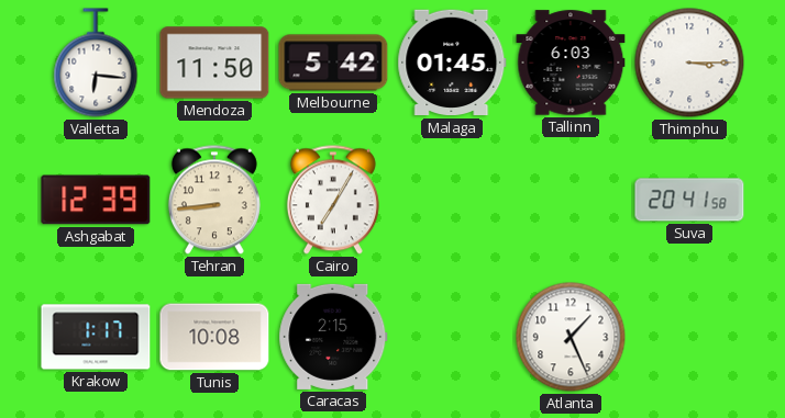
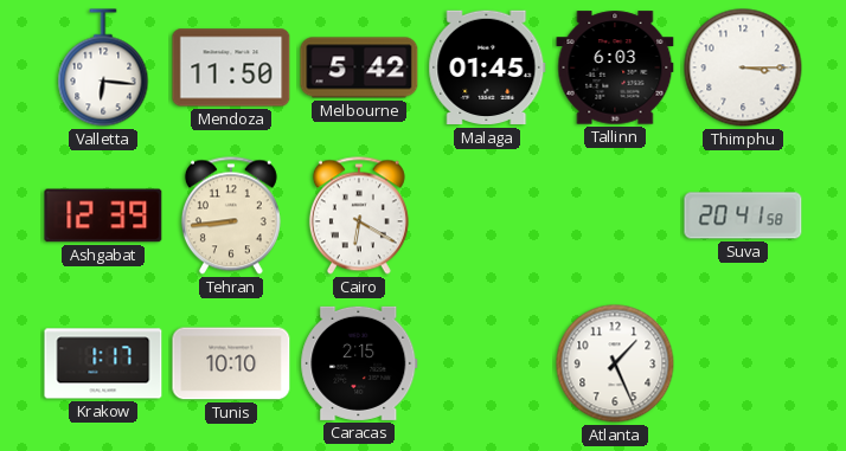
Cairo: 7:05 -> 6:20
Tunis: 10:08 -> 10:10
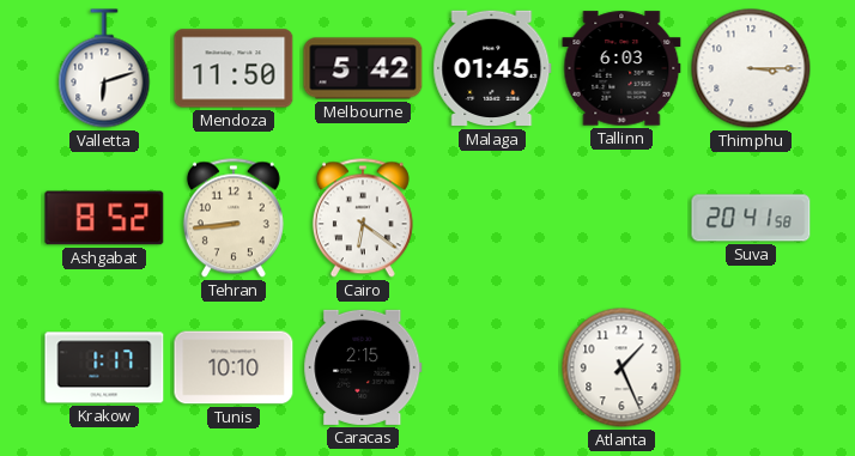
Valletta: 6:16 -> 6:12
Ashgabat: 12:39 -> 8:52
Cairo: 6:20 -> 6:21
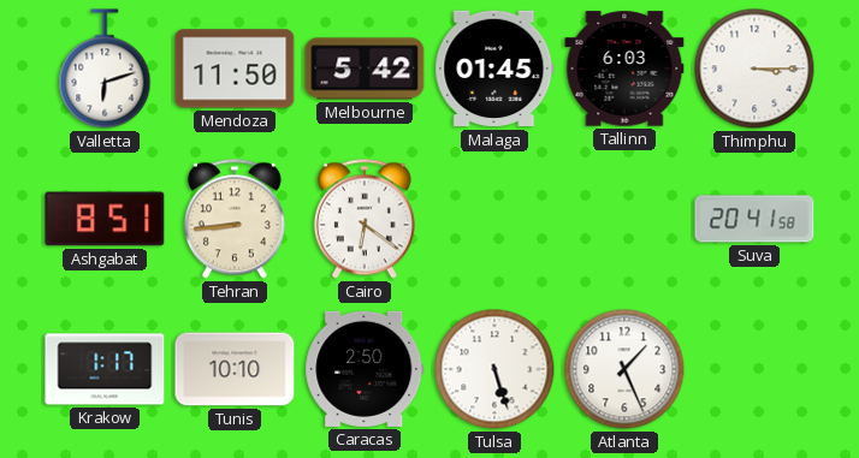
Ashgabat: 8:52 -> 8:51
Caracas: 2:15 -> 2:50
Tulsa: none -> 5:27
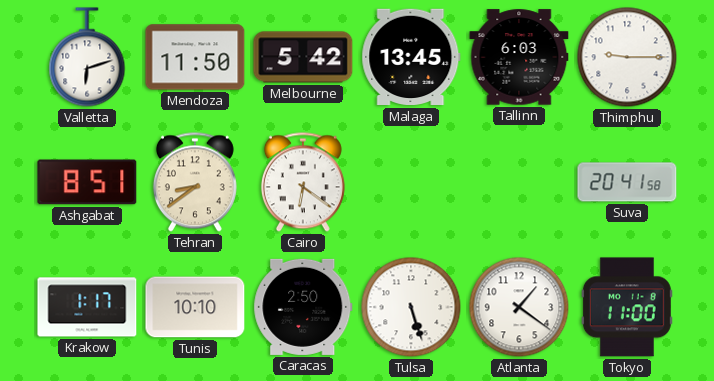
Malaga: 01:45 -> 13:45
Thimphu: 3:15 -> 9:15
Tehran: 8:44 -> 8:39
Atlanta: 1:26 -> 1:21
Tokyo: none -> 11:00
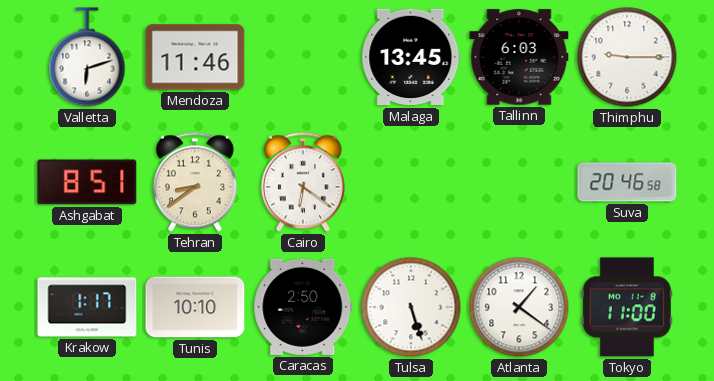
Mendoza: 11:50 -> 11:46
Melbourne: 5:42 -> none
Suva: 20:41 -> 20:46
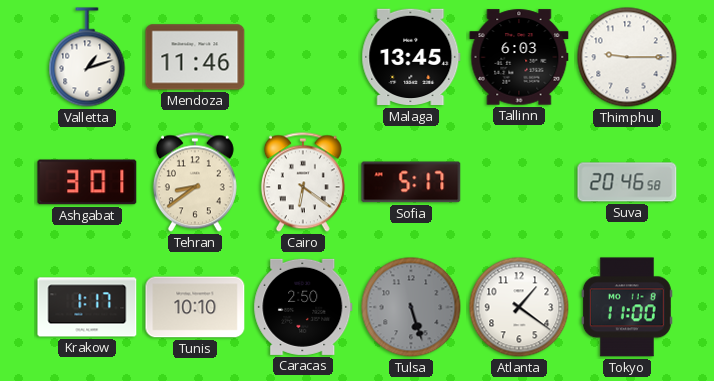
Valletta: 6:12 -> 1:12
Ashgabat: 8:51 -> 3:01
Sofia: none -> 5:17
Tulsa dial: white -> grey
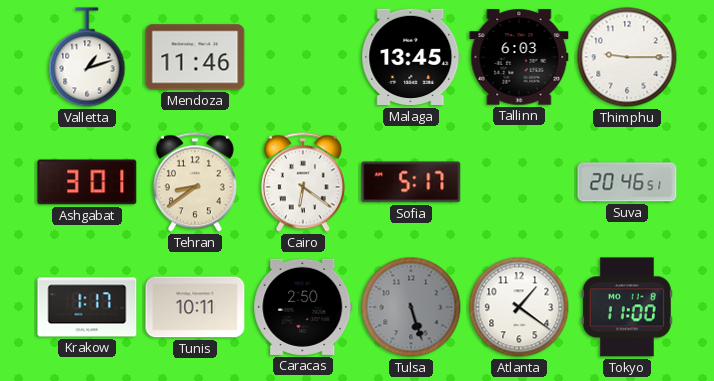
Suva: 20:46:58 -> 20:46:51
Tunis: 10:10 -> 10:11
